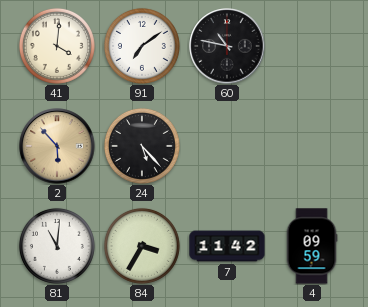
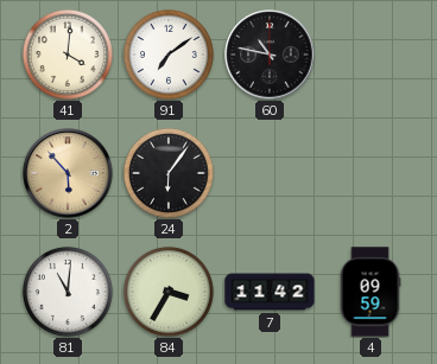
24: 5:23 -> 6:06
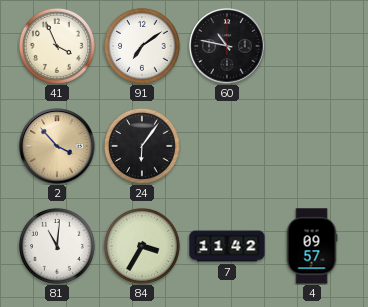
41: 4:01 -> 3:56
2: 5:53 -> 3:53
4: 09:59 -> 09:57
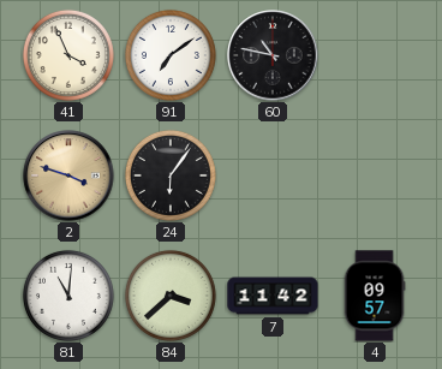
2: 3:53 -> 3:48
84: 3:35 -> 3:38
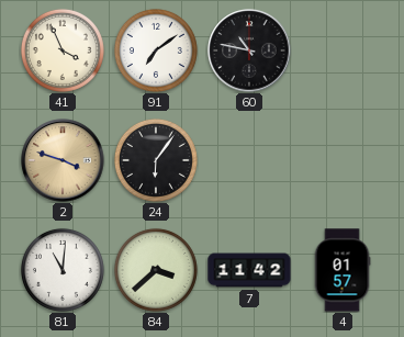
4: 09:57 -> 01:57
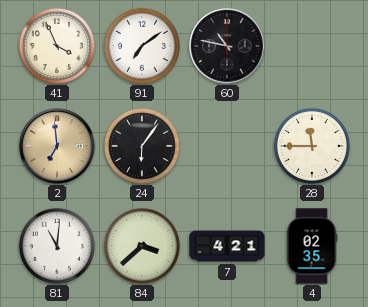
2: 3:48 -> 6:59
28: none -> 11:45
7: 11:42 -> 4:21
4: 01:57 -> 02:35
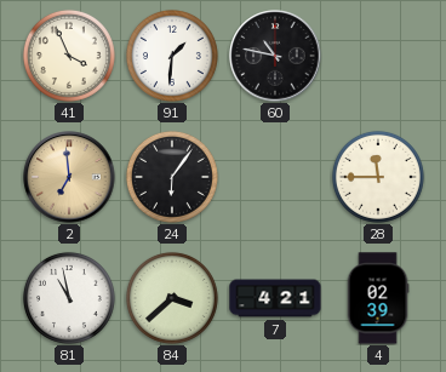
91: 7:09 -> 1:31
81: 11:01 -> 10:58
4: 02:35 -> 02:39
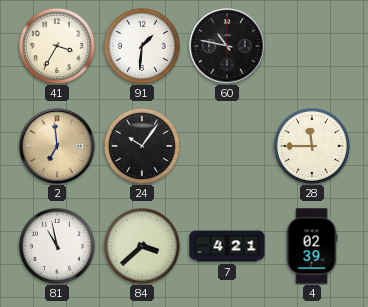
41: 3:56 -> 3:35
24: 6:06 -> 10:06
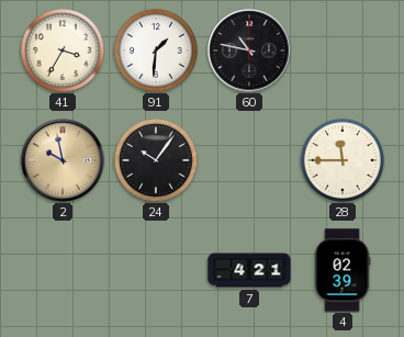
2: 6:59 -> 9:58
81: 10:58 -> none
84: 3:38 -> none
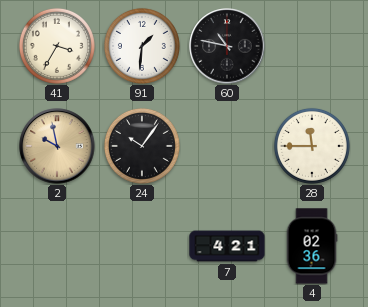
4: 02:39 -> 02:36
